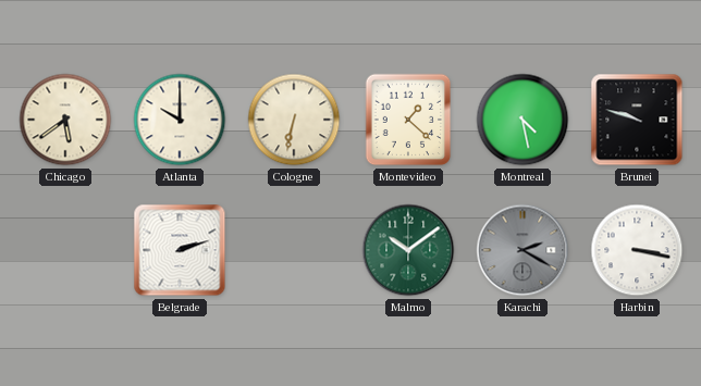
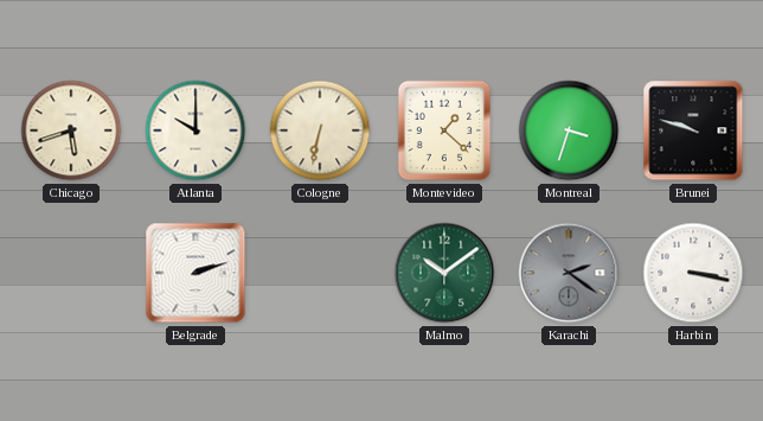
Chicago: 5:39 -> 5:42
Montreal: 4:28 -> 3:33
Karachi: 2:20 -> 2:21
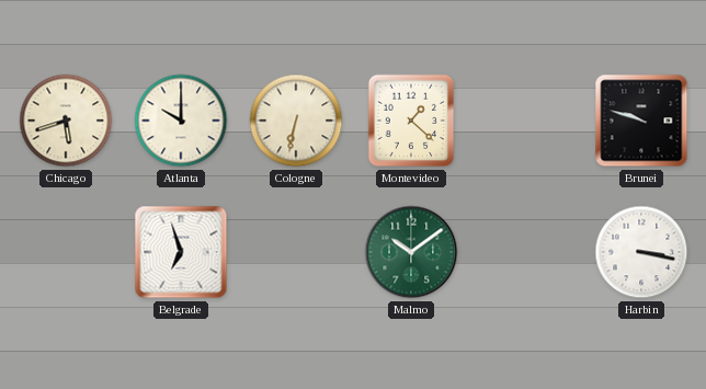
Montreal: 3:33 -> none
Belgrade: 2:12 -> 6:57
Karachi: 2:21 -> none
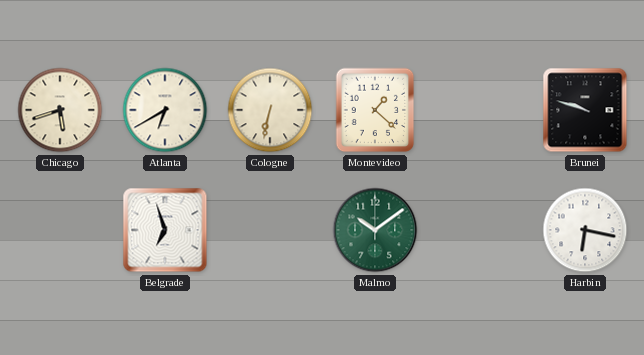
Atlanta: 10:00 -> 6:40
Harbin: 3:17 -> 6:17
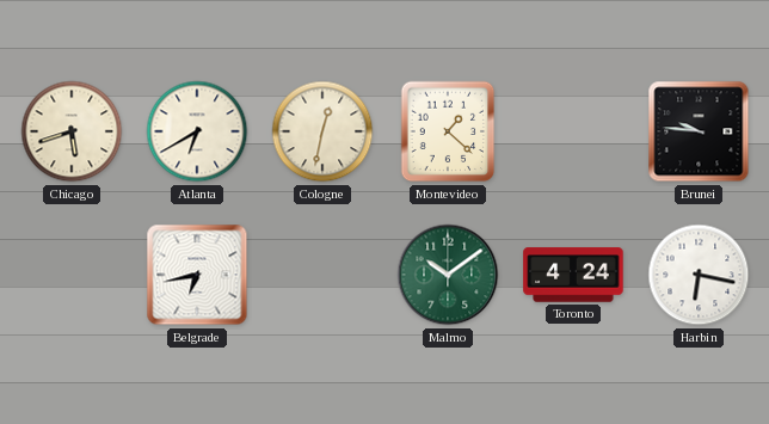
Cologne: 6:32 -> 12:32
Brunei: 9:48 -> 9:46
Belgrade: 6:57 -> 6:43
Toronto: none -> 4:24
